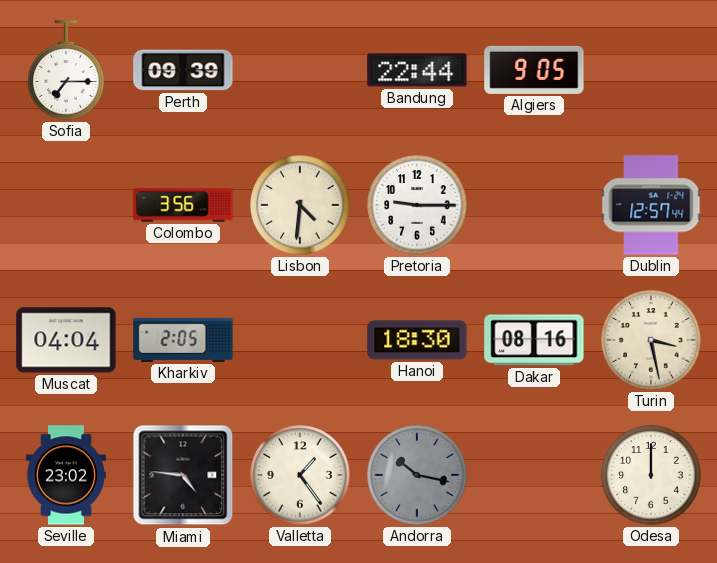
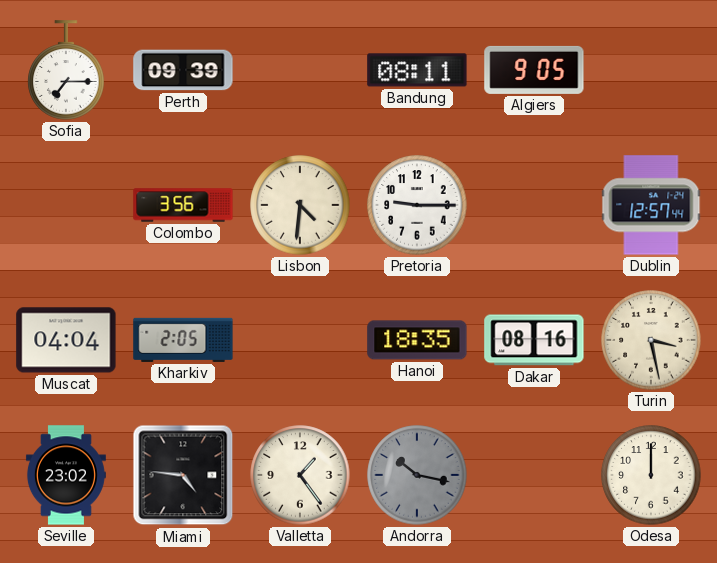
Bandung: 22:44 -> 08:11
Hanoi: 18:30 -> 18:35
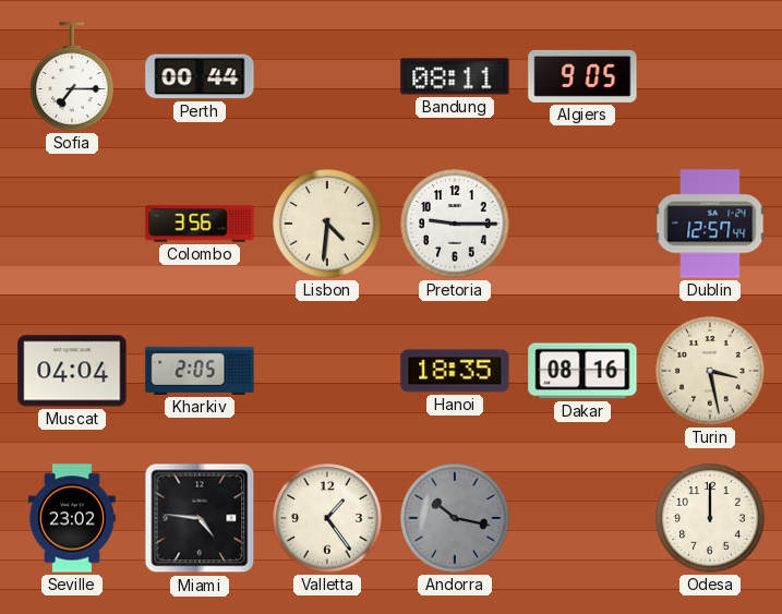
Perth: 09:39 -> 00:44
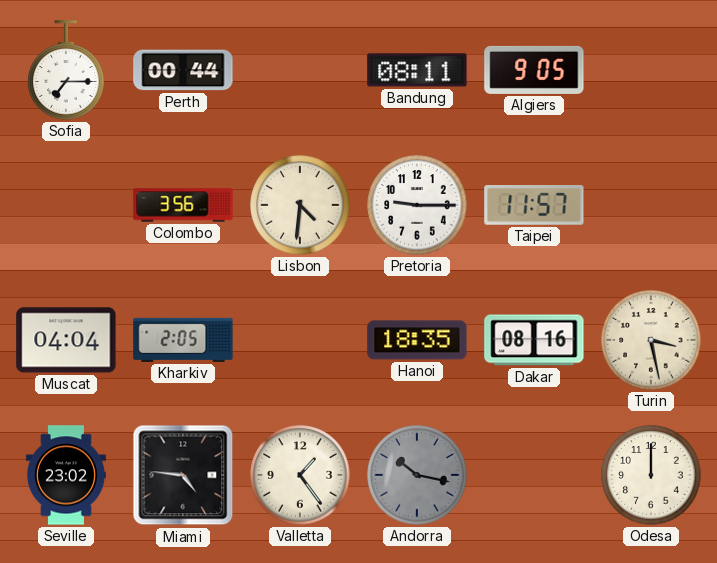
Taipei: none -> 11:57
Dublin: 12:57 -> none
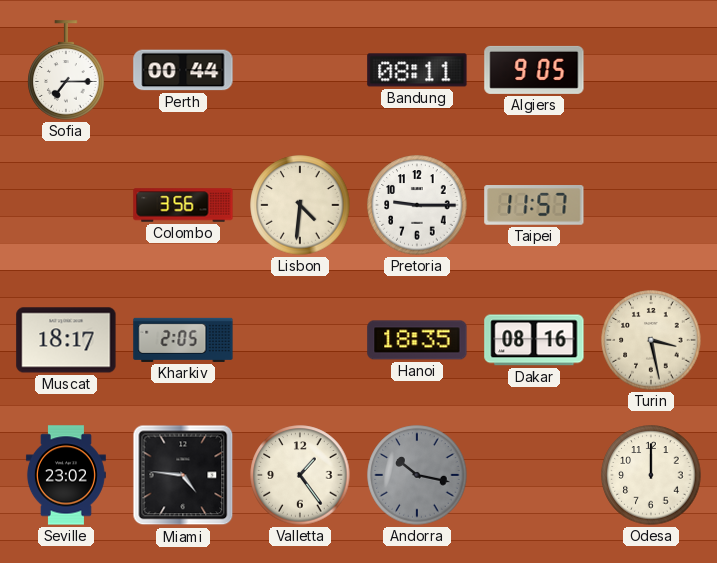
Muscat: 04:04 -> 18:17
